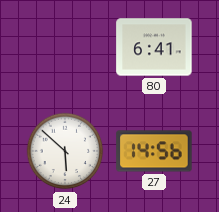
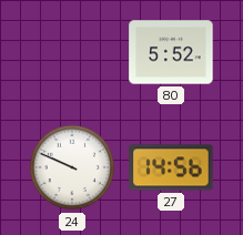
80: 6:41 -> 5:52
24: 5:52 -> 9:49
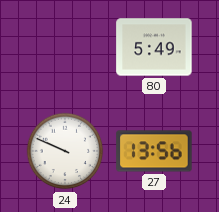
80: 5:52 -> 5:49
27: 14:56 -> 13:56
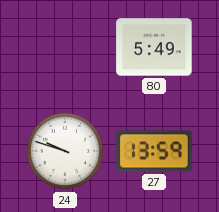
24: 9:49 -> 9:48
27: 13:56 -> 13:59
